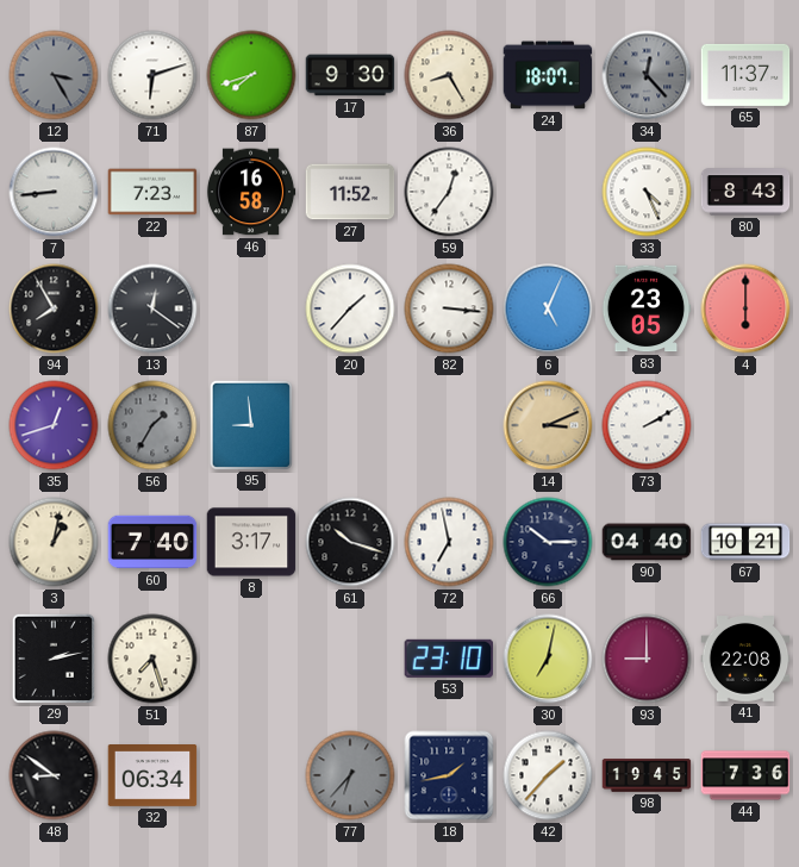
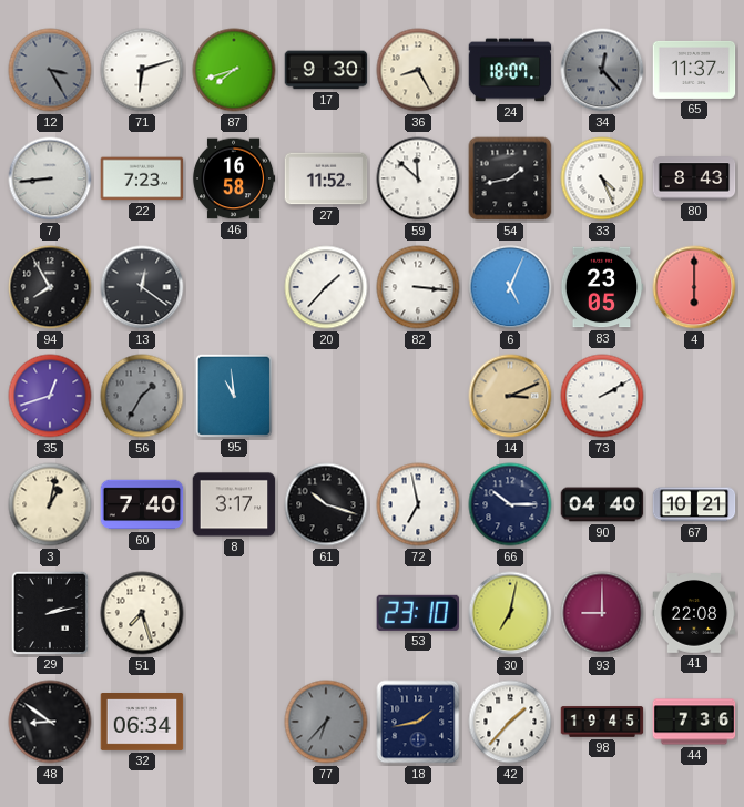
59: 12:36 -> 11:52
54: none -> 1:43
95: 8:59 -> 10:59
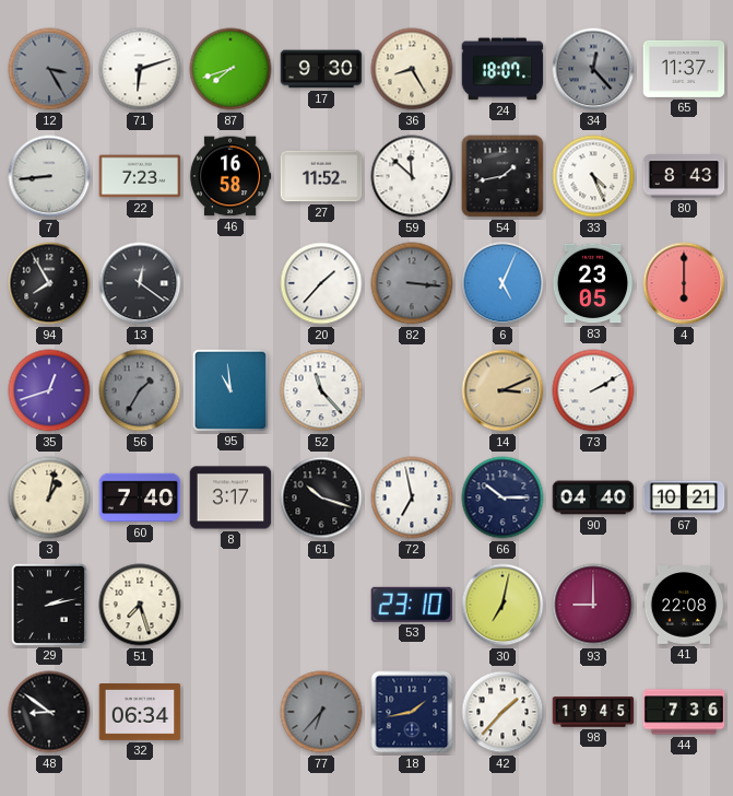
82 dial: white -> grey
52: none -> 11:23
